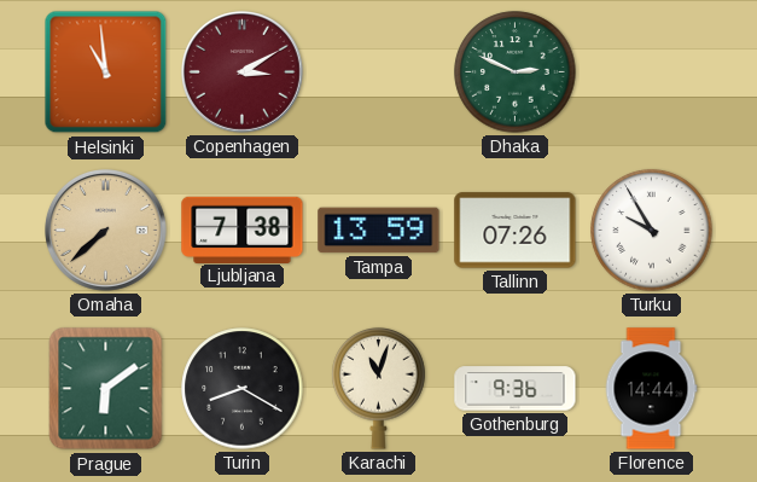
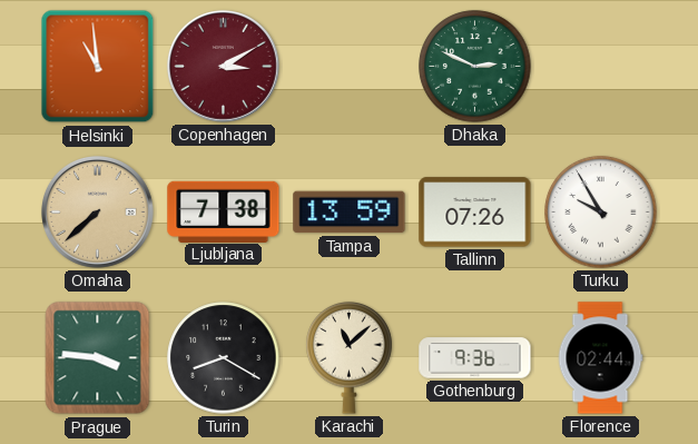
Prague: 6:09 -> 3:46
Karachi: 11:03 -> 11:08
Florence: 14:44 -> 02:44
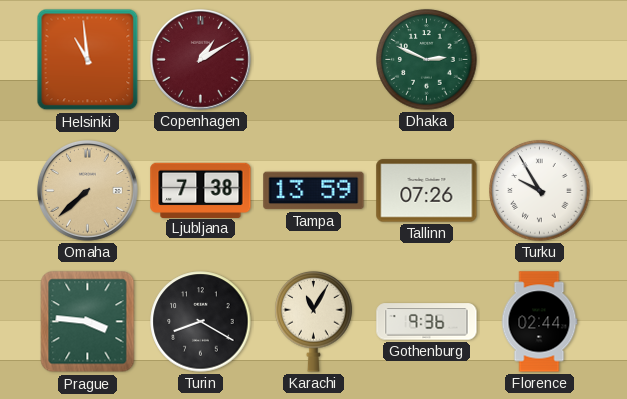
Copenhagen: 3:10 -> 1:10
Karachi: 11:08 -> 11:05
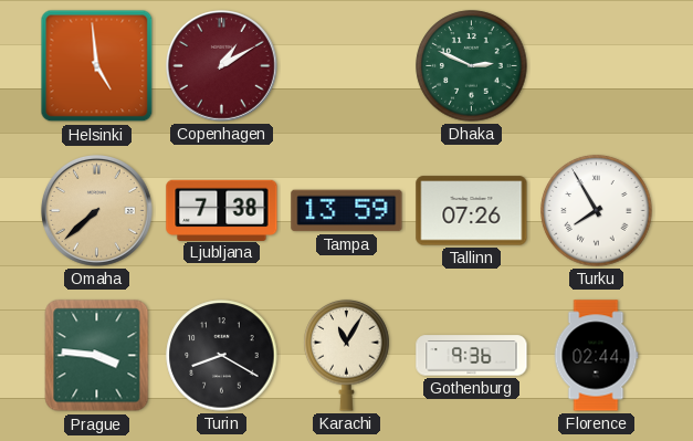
Helsinki: 10:59 -> 4:59
Turku: 9:55 -> 7:55
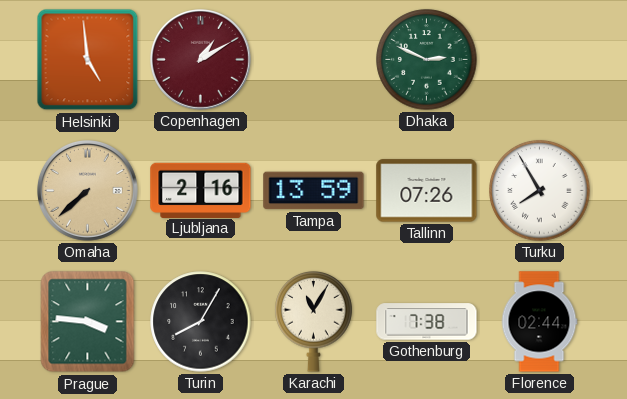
Ljubljana: 7:38 -> 2:16
Turin: 8:20 -> 8:05
Gothenburg: 9:36 -> 7:38
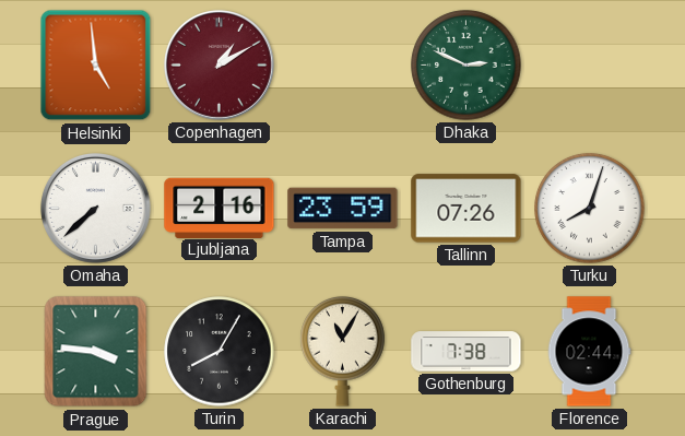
Omaha dial: champagne -> white
Tampa: 13:59 -> 23:59
Turku: 7:55 -> 8:03
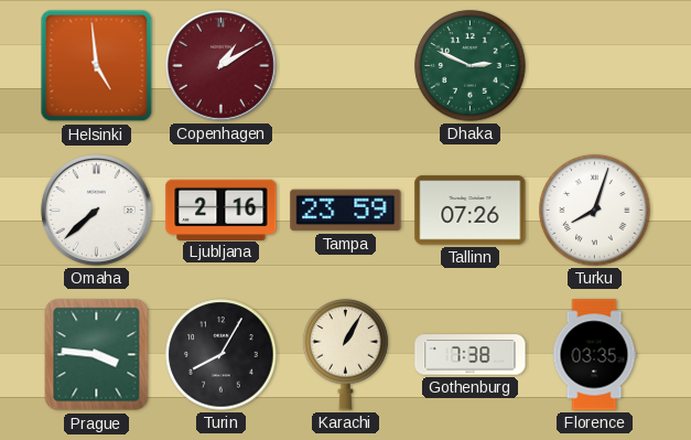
Karachi: 11:05 -> 1:05
Florence: 02:44 -> 03:35
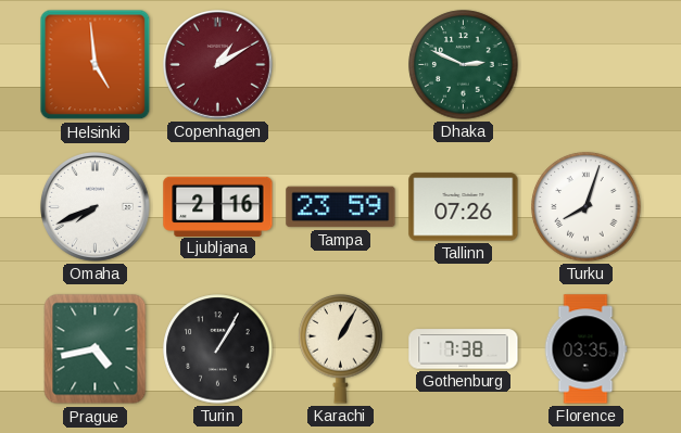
Omaha: 7:38 -> 7:41
Prague: 3:46 -> 4:43
Turin: 8:05 -> 1:05
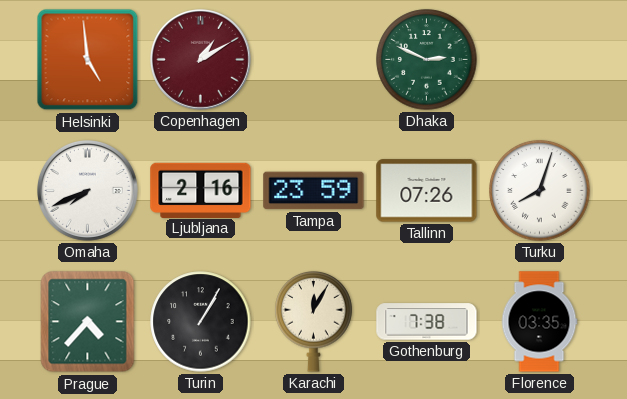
Prague: 4:43 -> 4:37
Karachi: 1:05 -> 12:05
